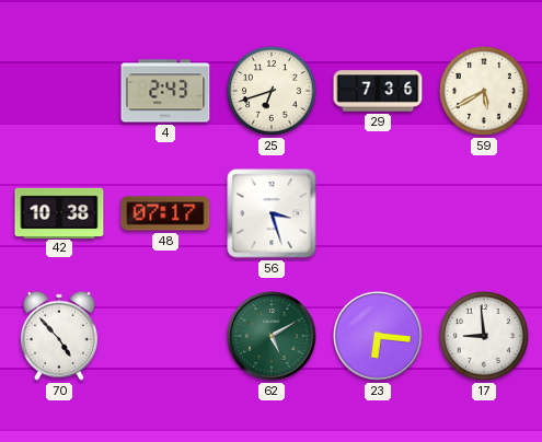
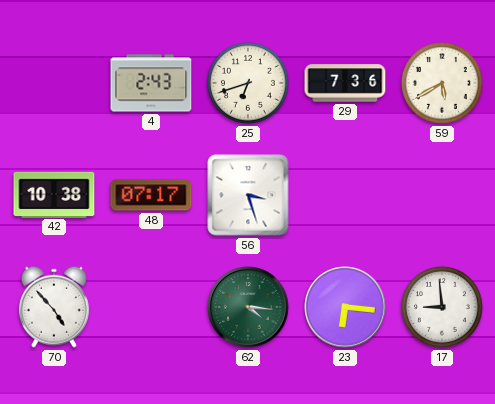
62: 5:10 -> 4:16
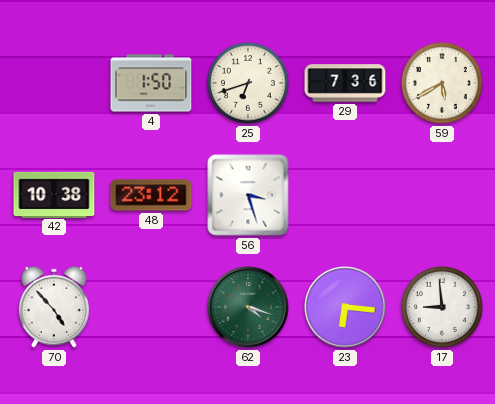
4: 2:43 -> 1:50
48: 07:17 -> 23:12
62: 4:16 -> 4:18
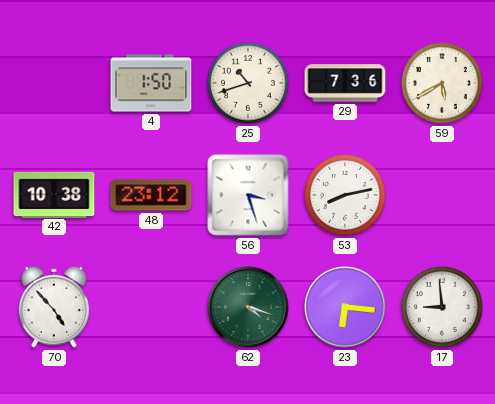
25: 6:42 -> 10:42
53: none -> 8:13
